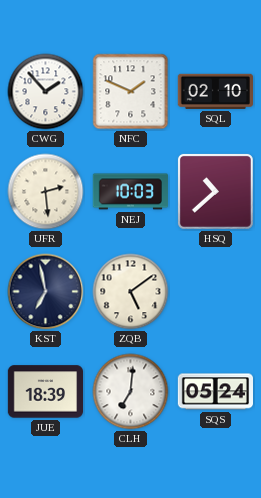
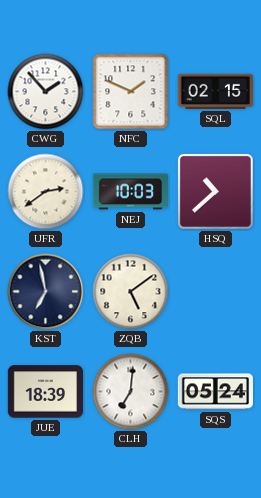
SQL: 02:10 -> 02:15
UFR: 2:29 -> 2:39
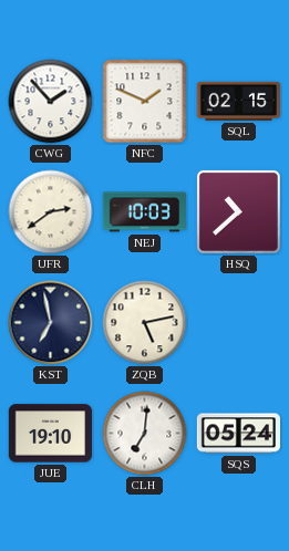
ZQB: 5:09 -> 5:13
JUE: 18:39 -> 19:10
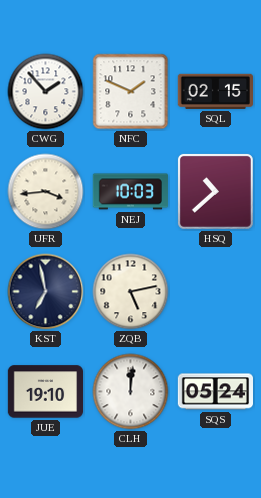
UFR: 2:39 -> 3:44
CLH: 7:01 -> 12:01
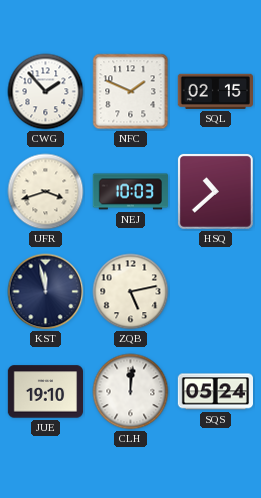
UFR: 3:44 -> 3:42
KST: 6:58 -> 11:58
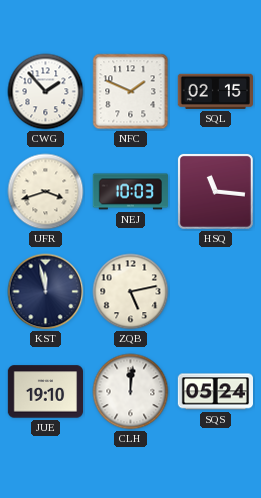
HSQ: 10:38 -> 11:16
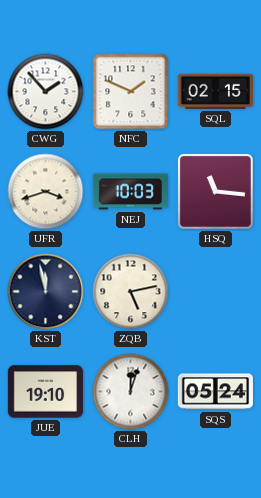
CLH: 12:01 -> 12:03
